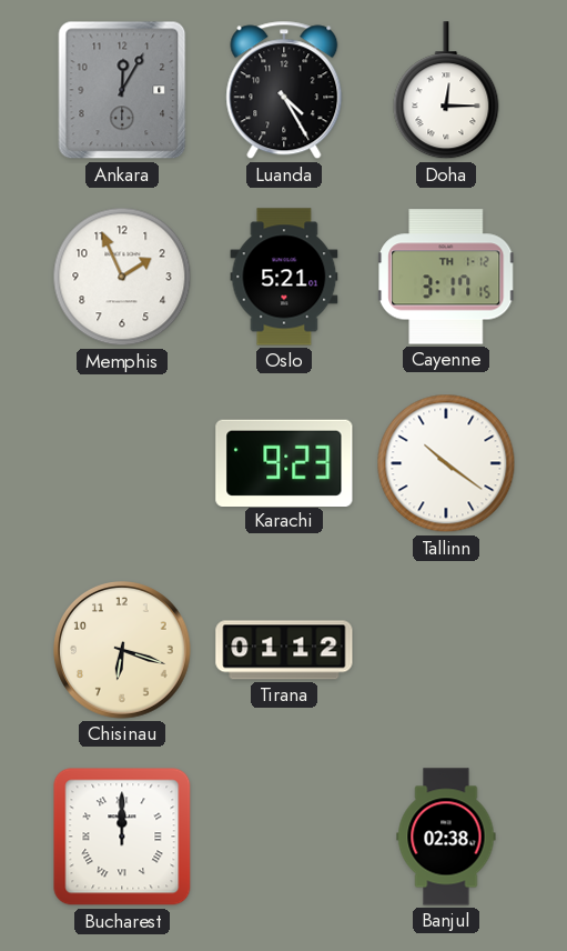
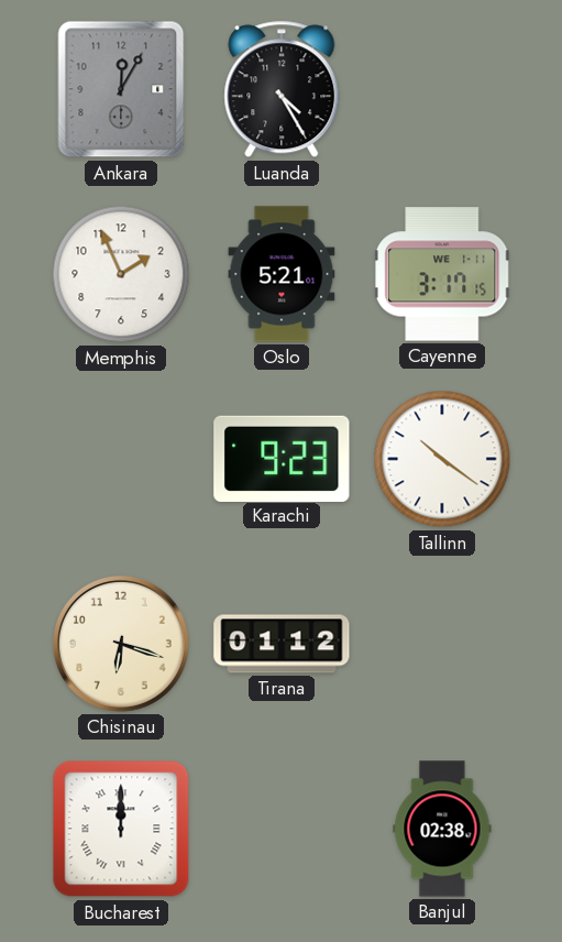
Doha: 12:15 -> none
Cayenne date: TH 1-12 -> WE 1-11
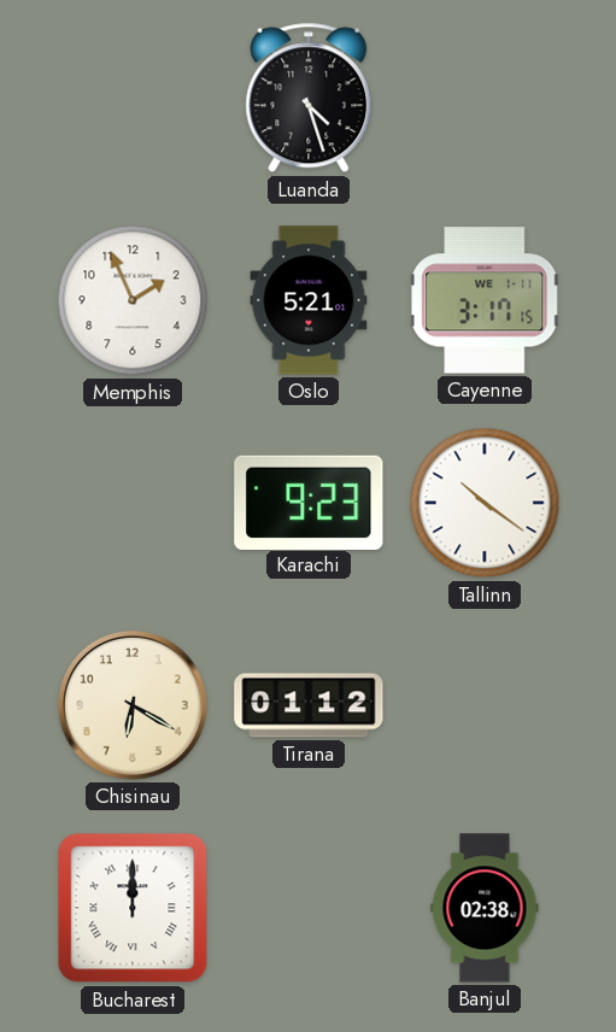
Ankara: 12:05 -> none
Luanda: 4:25 -> 4:27
Chisinau: 6:18 -> 6:20
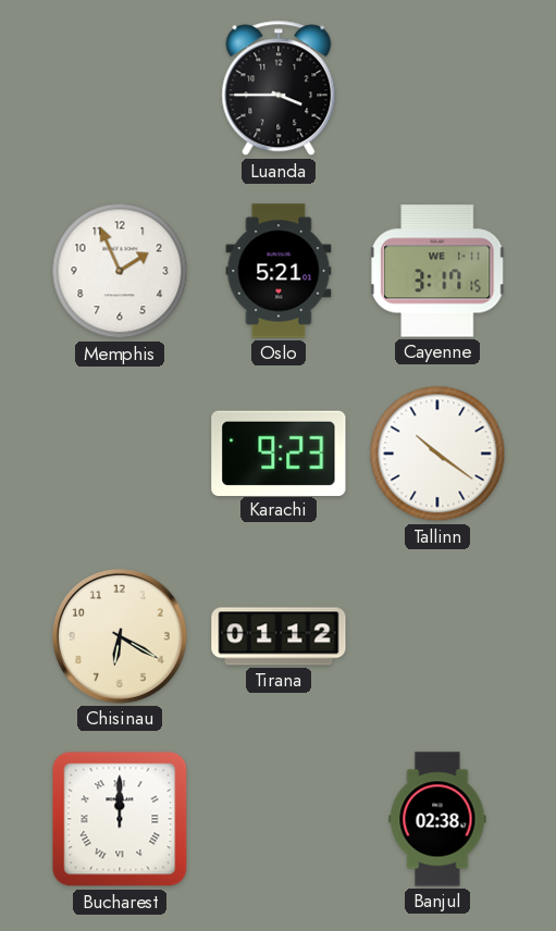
Luanda: 4:27 -> 3:45
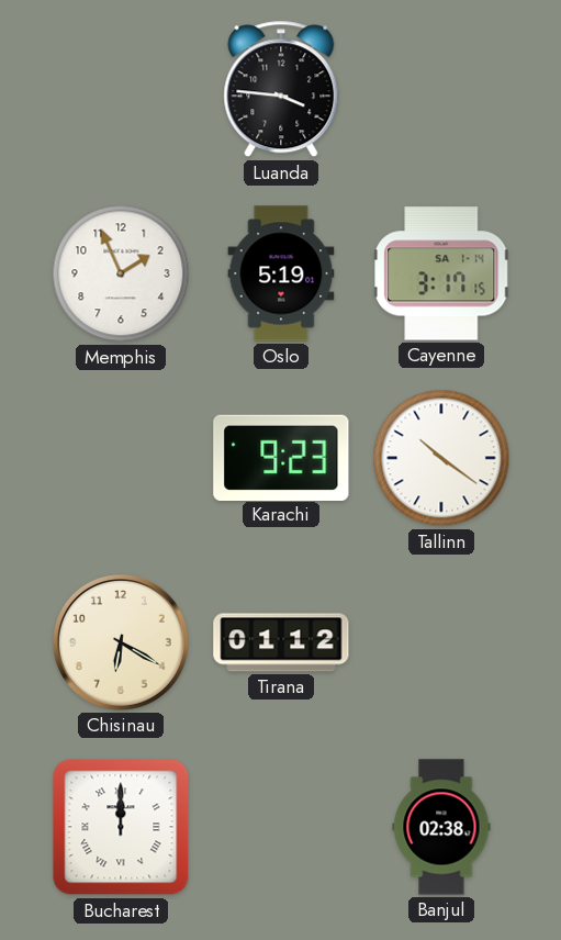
Luanda: 3:45 -> 3:46
Oslo: 5:21 -> 5:19
Cayenne date: WE 1-11 -> SA 1-14
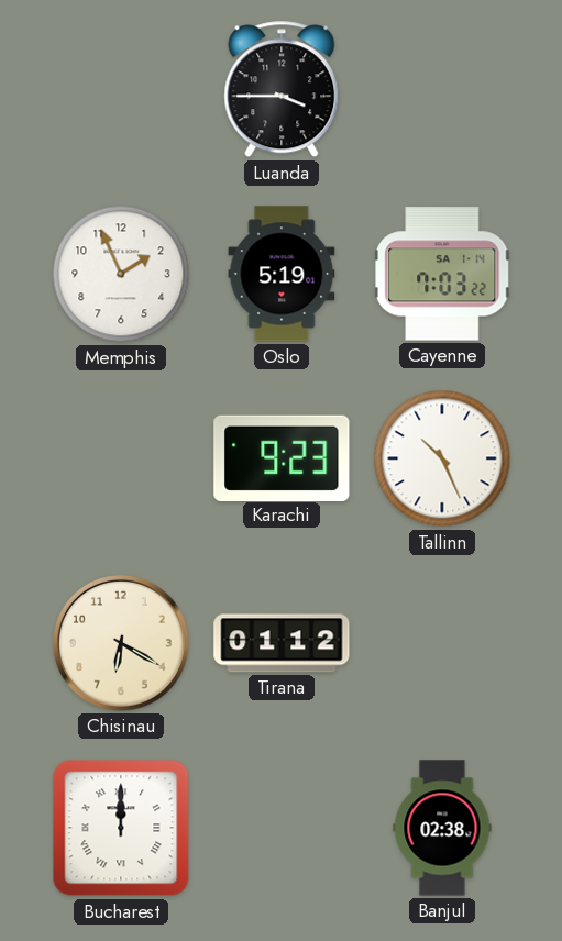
Luanda: 3:46 -> 3:45
Cayenne: 3:17 -> 7:03
Tallinn: 10:21 -> 10:26
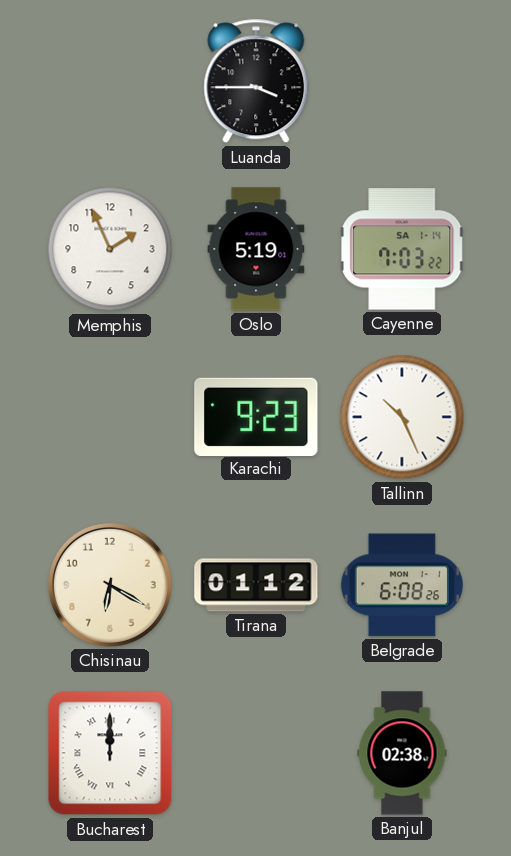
Belgrade: none -> 6:08
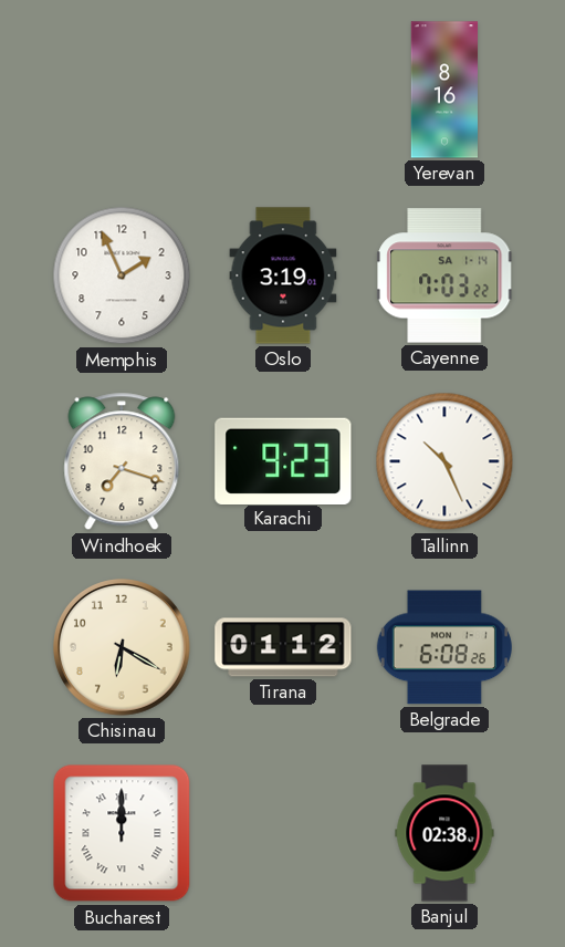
Luanda: 3:45 -> none
Yerevan: none -> 8:16
Oslo: 5:19 -> 3:19
Windhoek: none -> 7:18
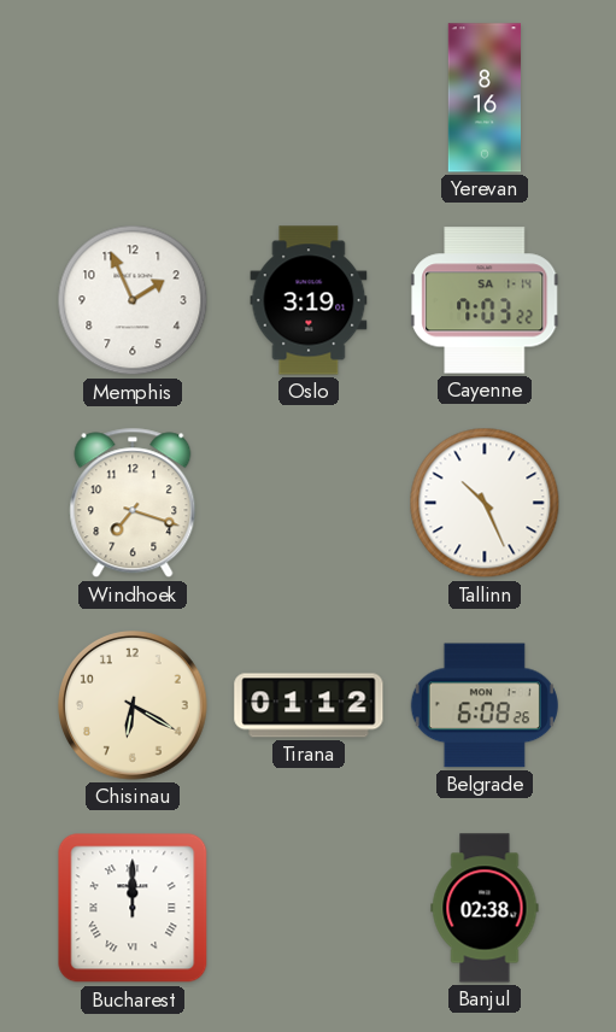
Karachi: 9:23 -> none
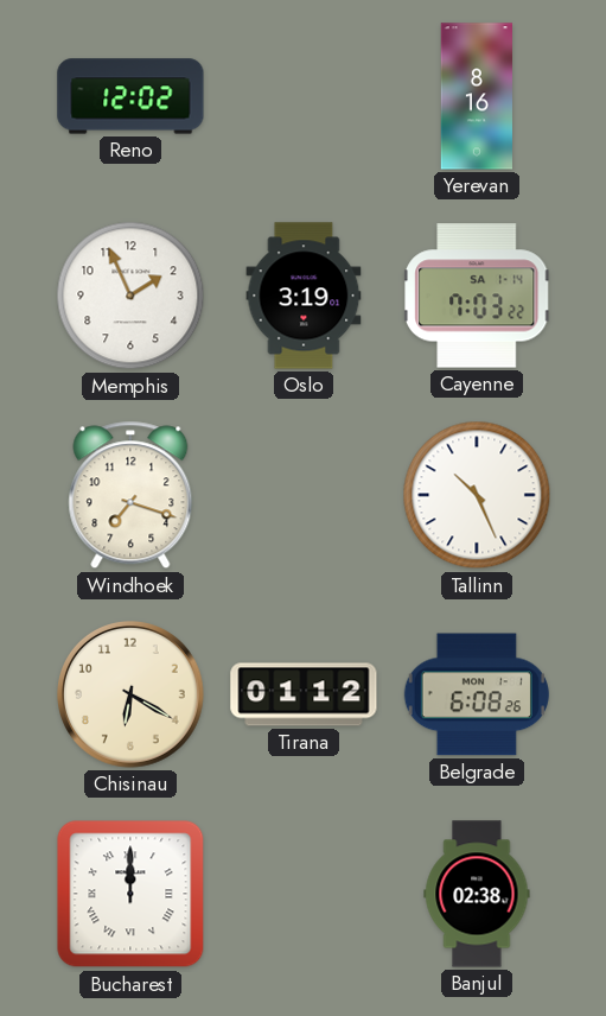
Reno: none -> 12:02
